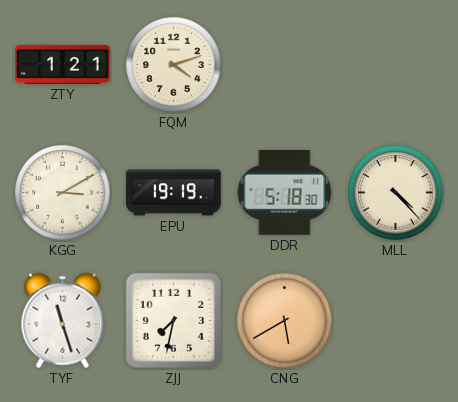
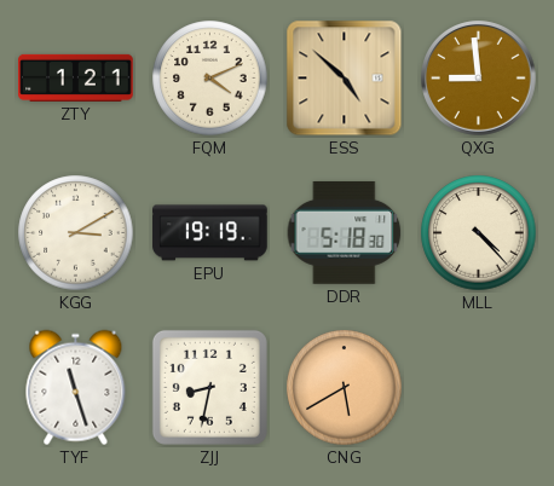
FQM: 4:12 -> 4:11
ESS: none -> 4:52
QXG: none -> 8:59
ZJJ: 7:32 -> 8:32
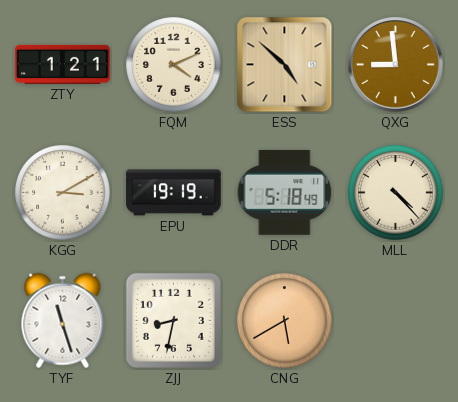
DDR: 5:18:30 -> 5:18:49
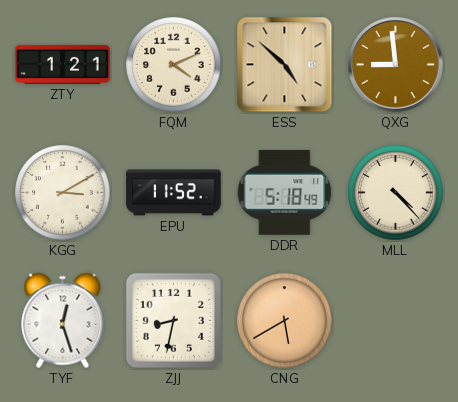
EPU: 19:19 -> 11:52
TYF: 11:27 -> 12:27
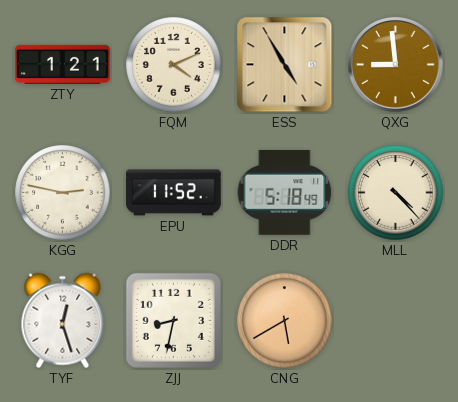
ESS: 4:52 -> 4:55
KGG: 3:10 -> 2:47
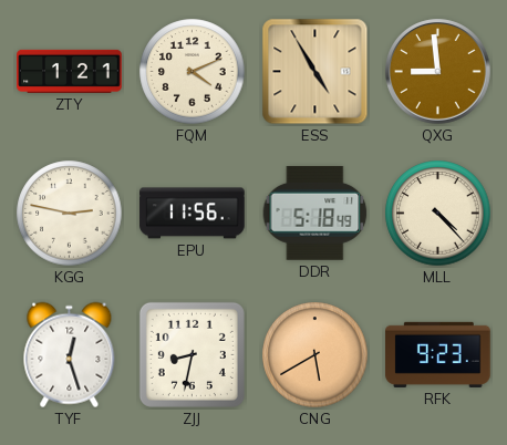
EPU: 11:52 -> 11:56
RFK: none -> 9:23
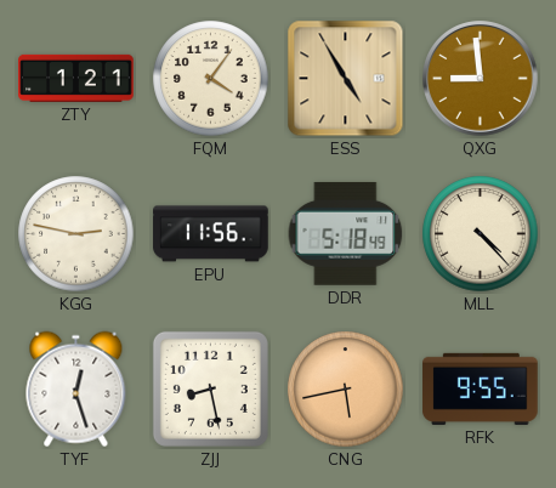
FQM: 4:11 -> 4:06
ZJJ: 8:32 -> 8:28
CNG: 5:40 -> 5:43
RFK: 9:23 -> 9:55
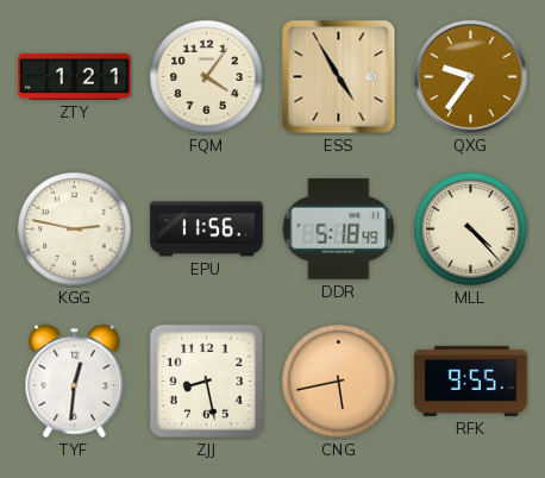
QXG: 8:59 -> 9:36
TYF: 12:27 -> 12:31
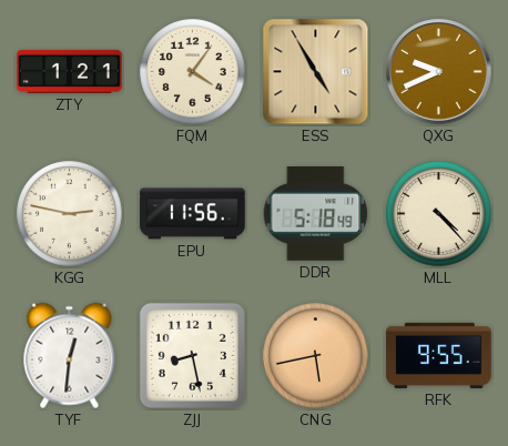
QXG: 9:36 -> 9:41
